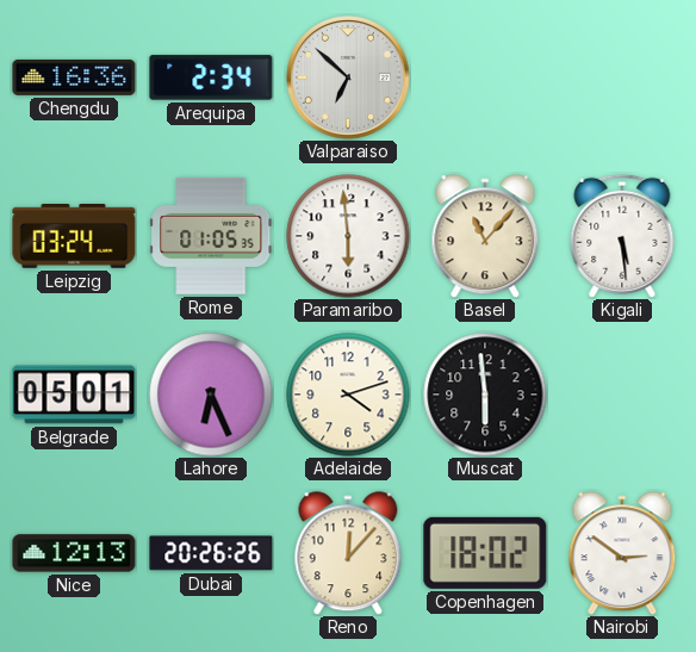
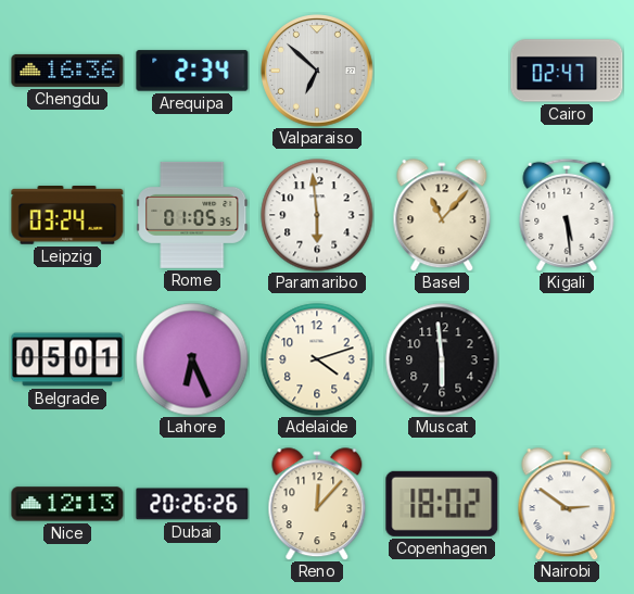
Cairo: none -> 02:47
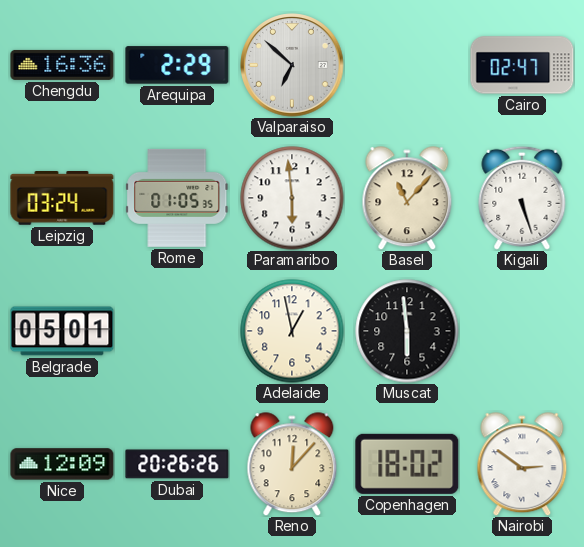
Arequipa: 2:34 -> 2:29
Kigali: 5:29 -> 5:27
Lahore: 6:26 -> none
Adelaide: 4:12 -> 12:58
Nice: 12:13 -> 12:09
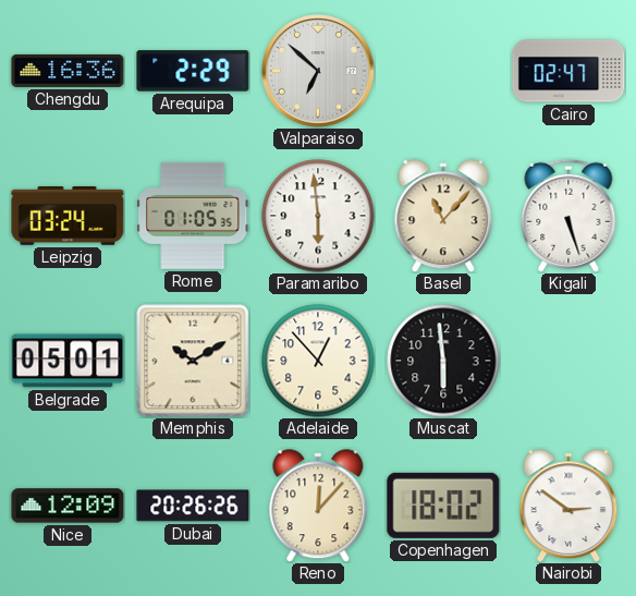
Memphis: none -> 10:10
Adelaide: 12:58 -> 12:53
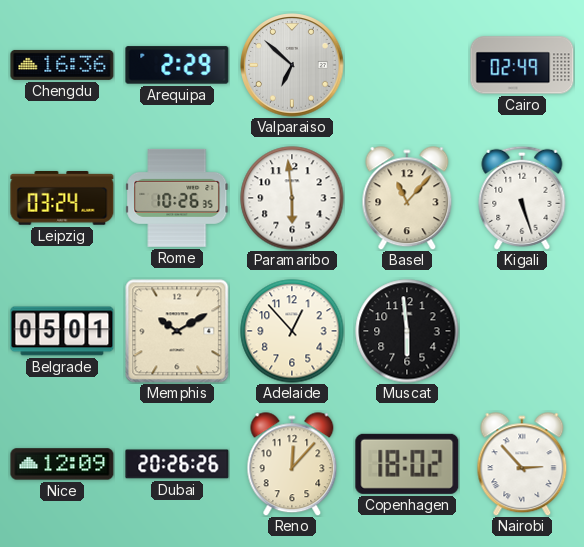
Cairo: 02:47 -> 02:49
Rome: 01:05 -> 10:26
Nairobi: 2:51 -> 2:53
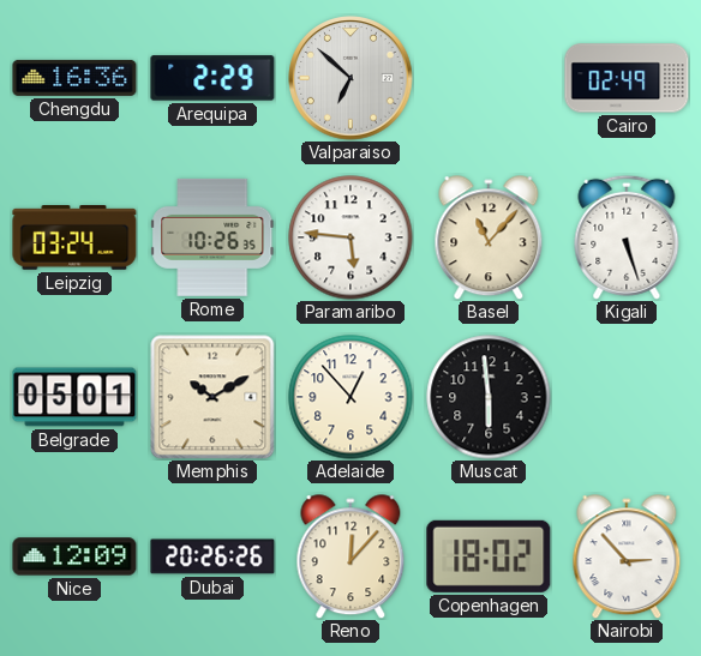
Paramaribo: 5:59 -> 5:46
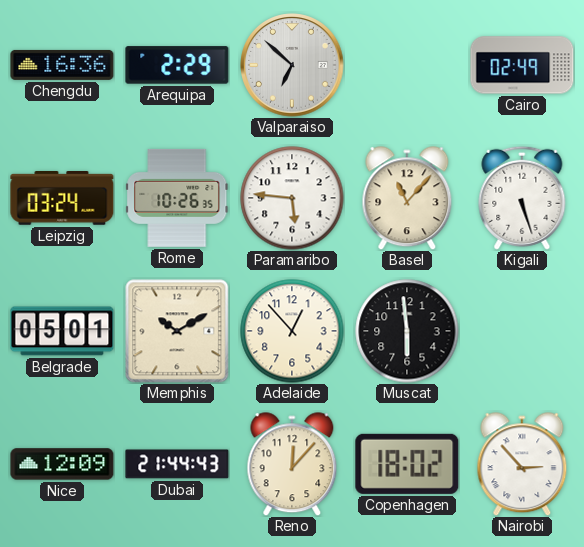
Dubai: 20:26 -> 21:44
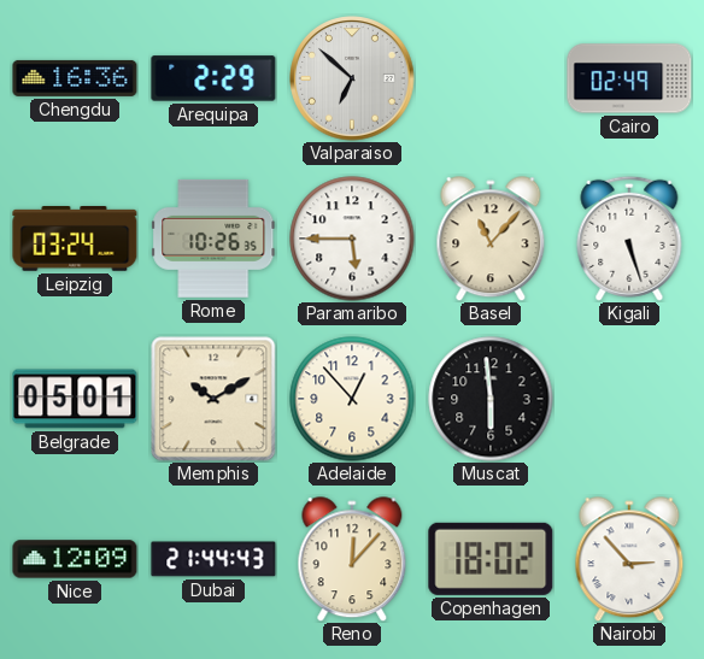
Paramaribo: 5:46 -> 5:45
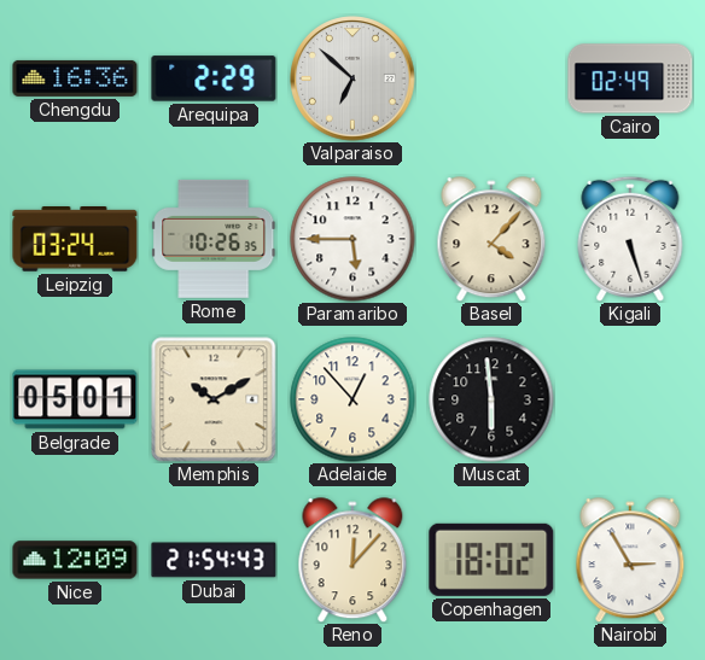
Basel: 11:07 -> 4:07
Dubai: 21:44 -> 21:54
Nairobi: 2:53 -> 2:55
